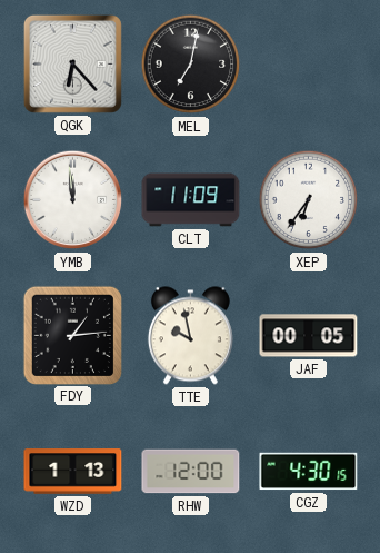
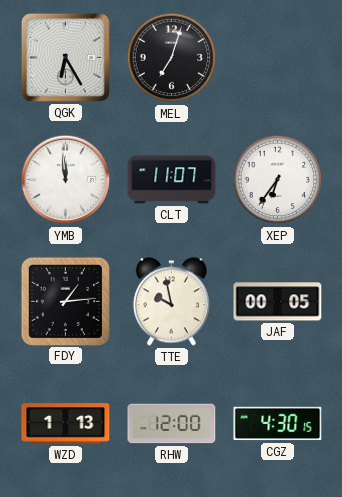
QGK: 6:23 -> 6:25
MEL: 7:02 -> 7:03
CLT: 11:09 -> 11:07
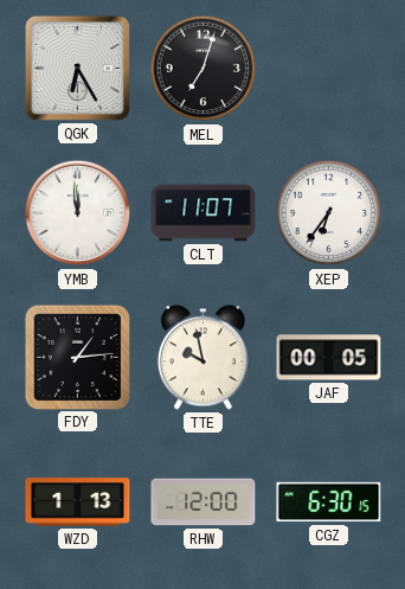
CGZ: 4:30 -> 6:30
